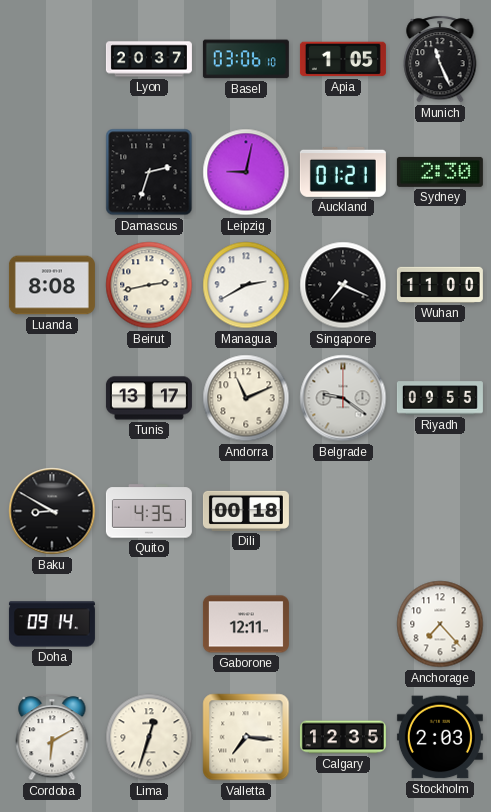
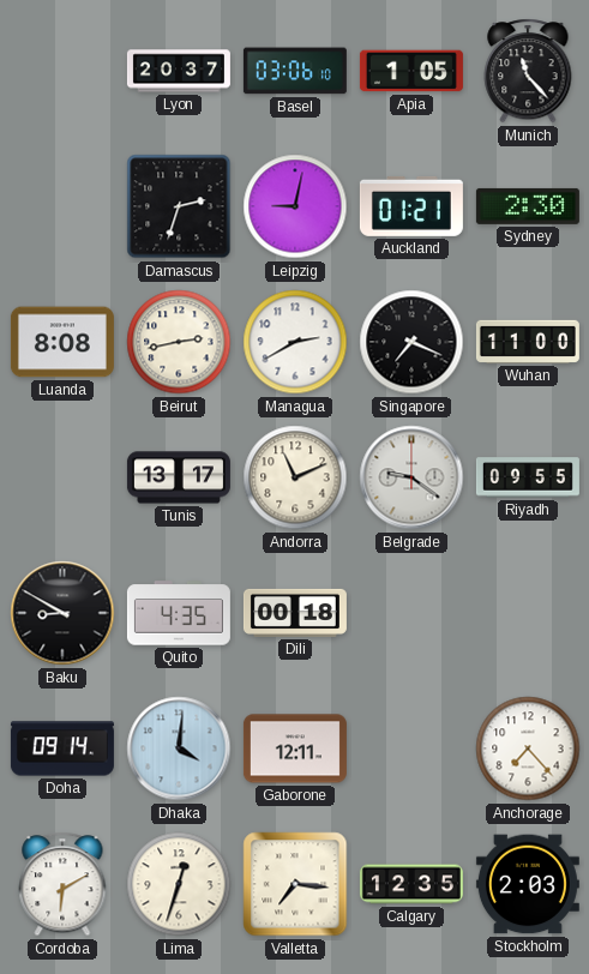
Munich: 11:26 -> 11:23
Dhaka: none -> 4:01
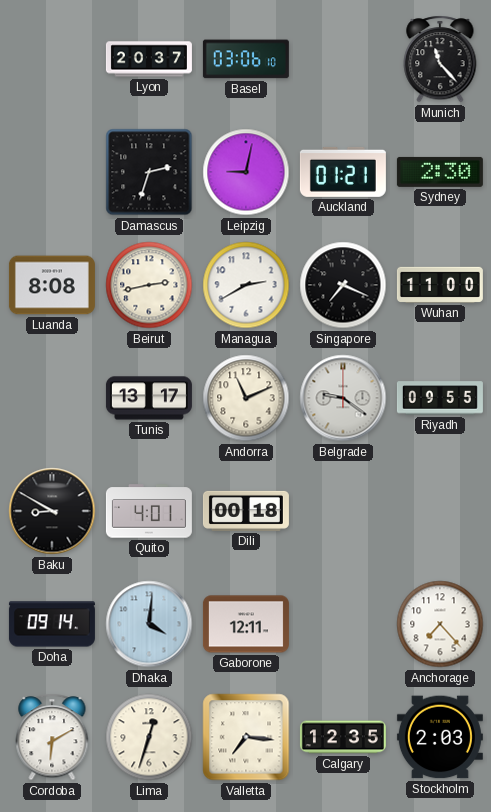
Apia: 1:05 -> none
Quito: 4:35 -> 4:01
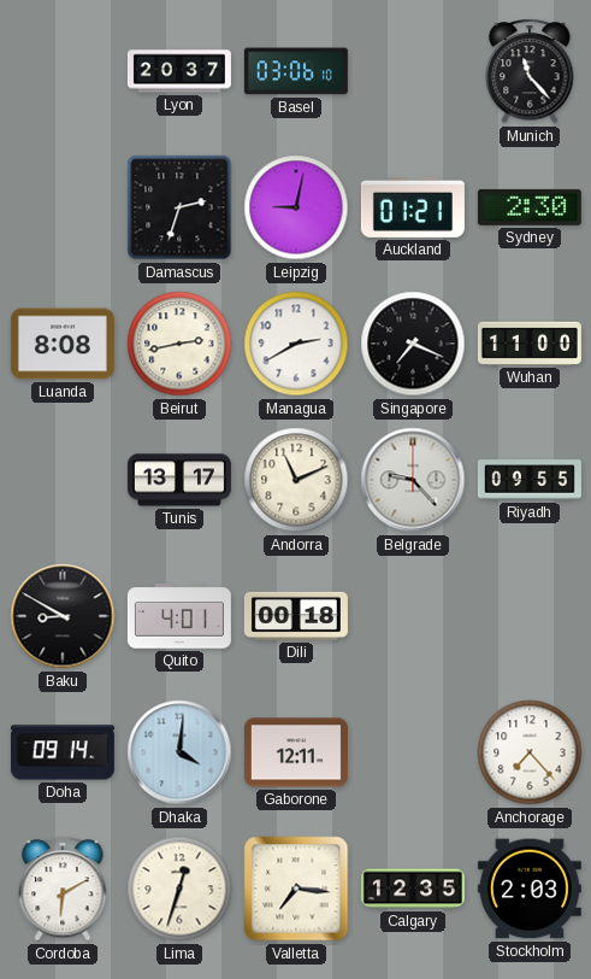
Belgrade: 9:21 -> 9:23
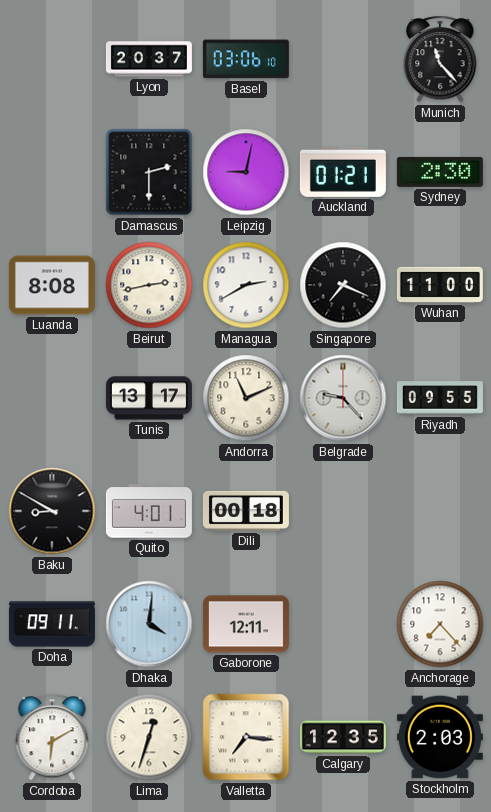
Damascus: 2:33 -> 2:30
Doha: 09:14 -> 09:11
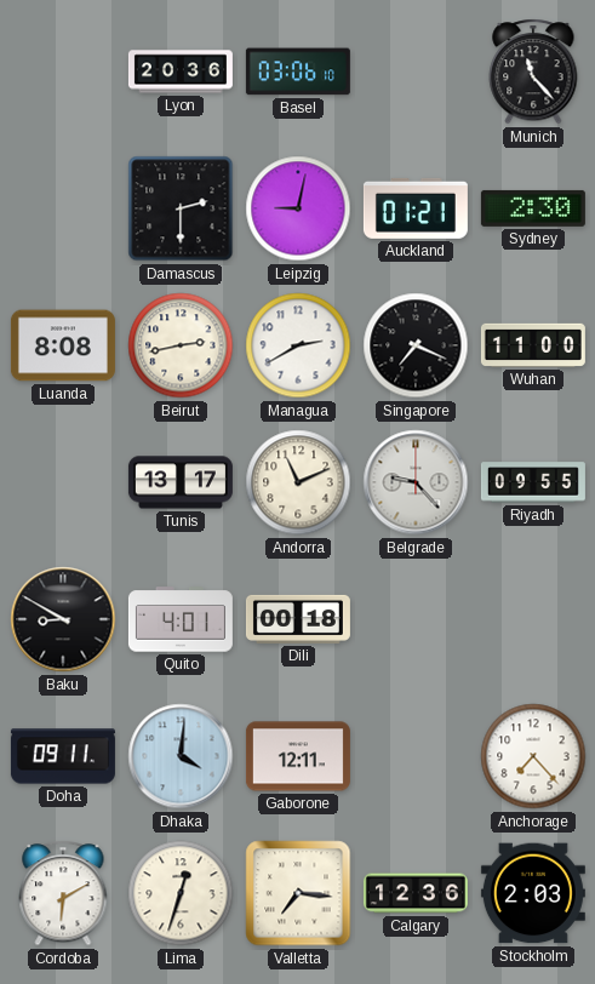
Lyon: 20:37 -> 20:36
Calgary: 12:35 -> 12:36
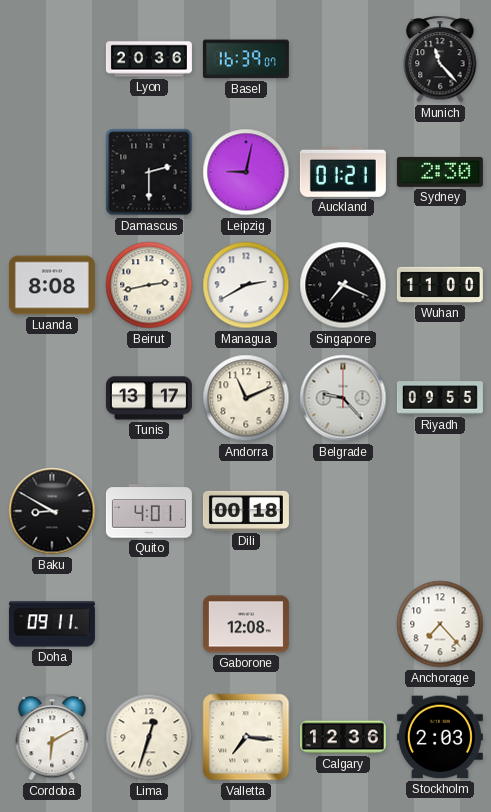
Basel: 03:06 -> 16:39
Dhaka: 4:01 -> none
Gaborone: 12:11 -> 12:08
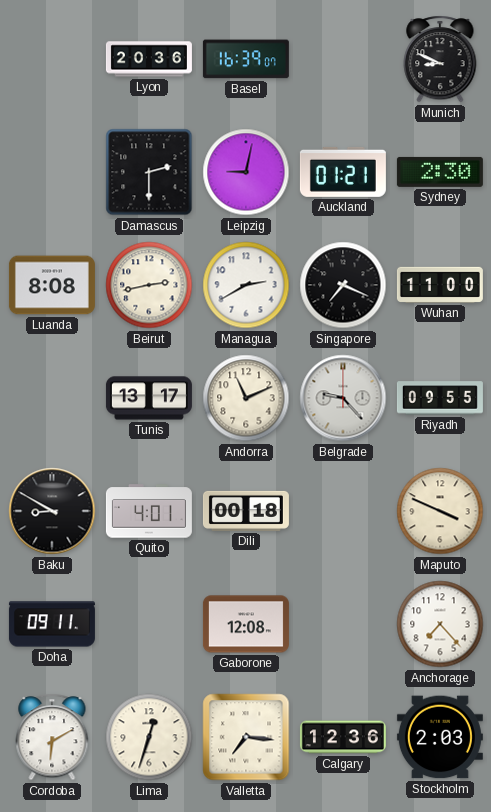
Munich: 11:23 -> 8:49
Maputo: none -> 3:49
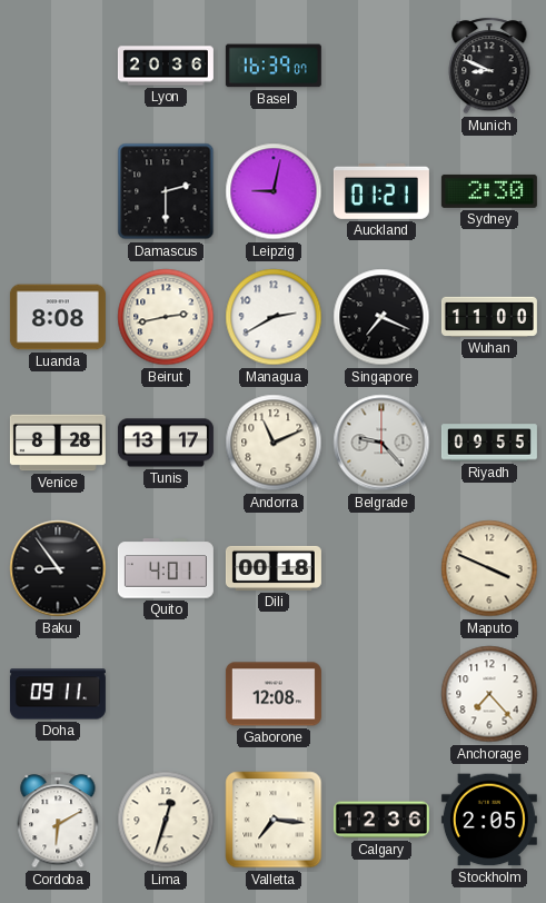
Venice: none -> 8:28
Baku: 8:50 -> 8:54
Stockholm: 2:03 -> 2:05
